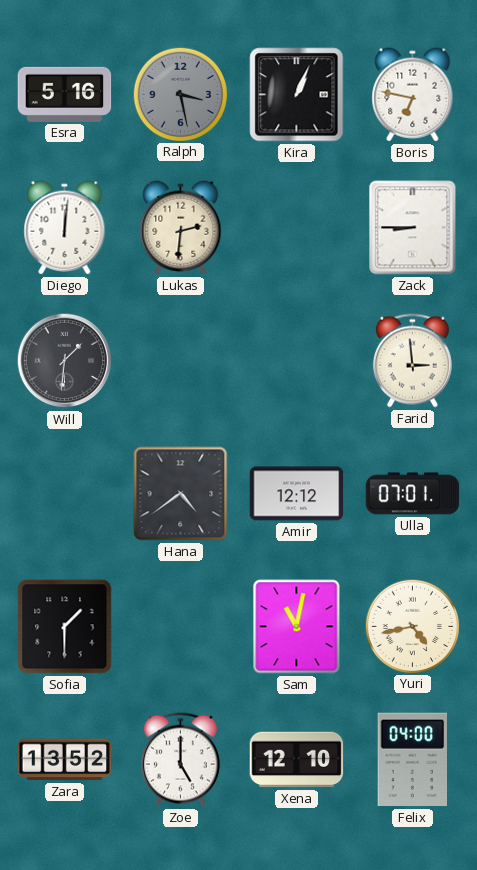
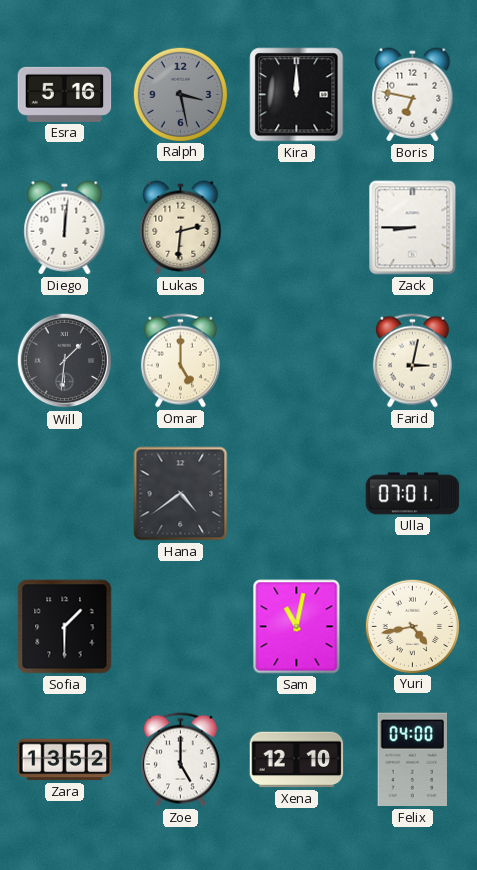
Kira: 1:04 -> 12:00
Omar: none -> 5:00
Farid: 2:59 -> 3:02
Amir: 12:12 -> none
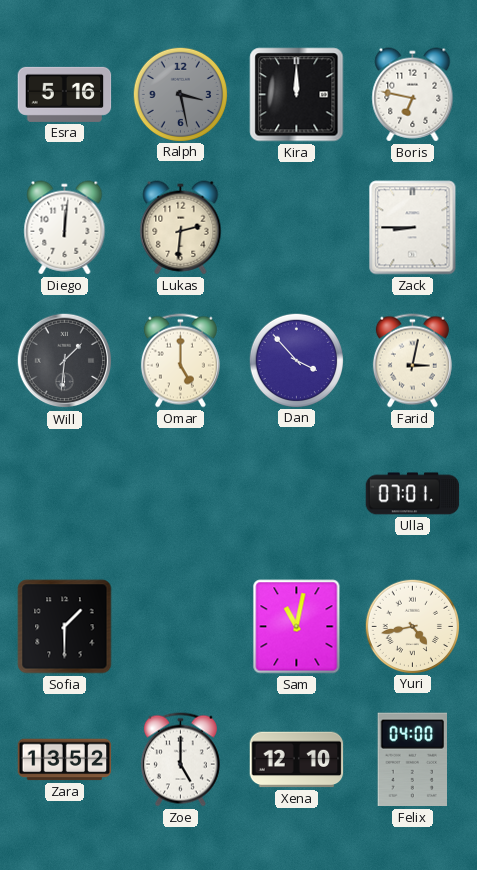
Dan: none -> 3:53
Hana: 4:39 -> none
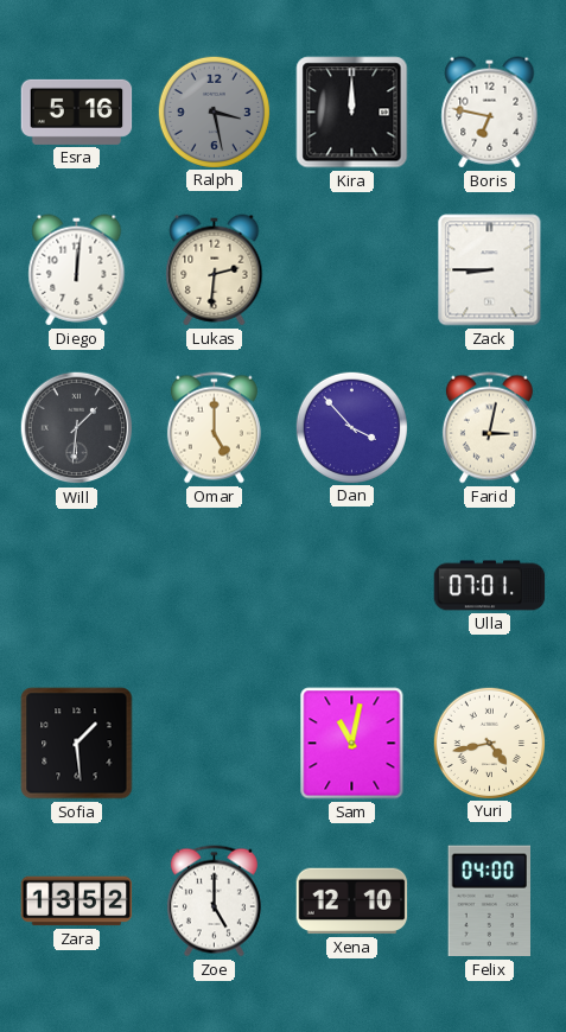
Sofia: 1:30 -> 1:29
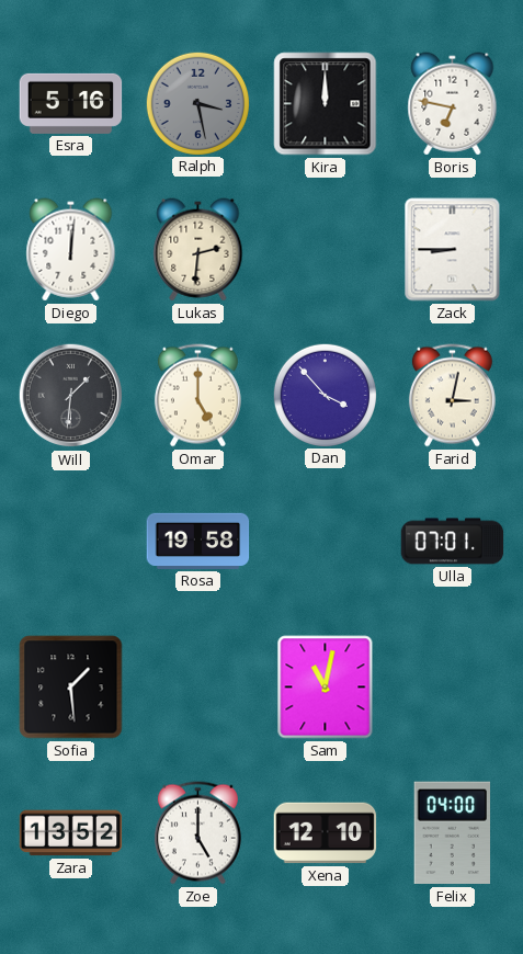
Rosa: none -> 19:58
Yuri: 4:43 -> none
